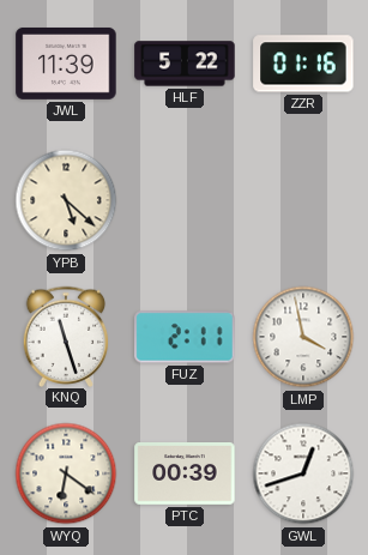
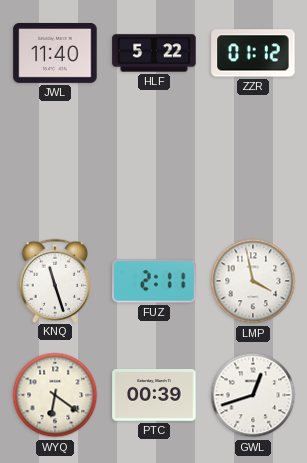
JWL: 11:39 -> 11:40
ZZR: 01:16 -> 01:12
YPB: 5:22 -> none
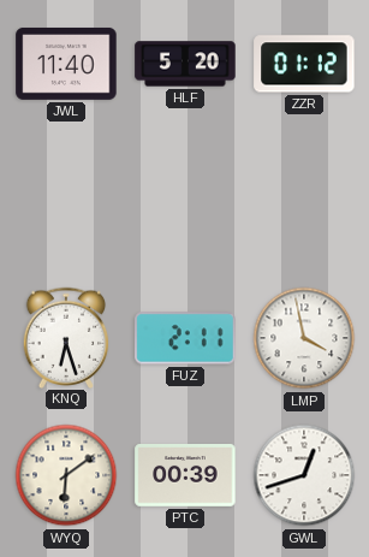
HLF: 5:22 -> 5:20
KNQ: 11:27 -> 6:27
WYQ: 6:21 -> 6:09
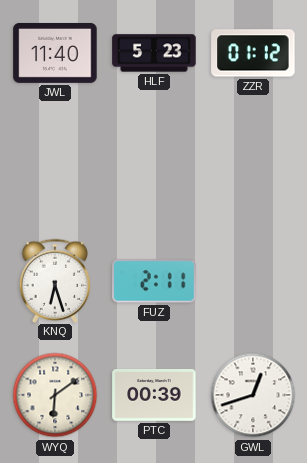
HLF: 5:20 -> 5:23
LMP: 3:58 -> none
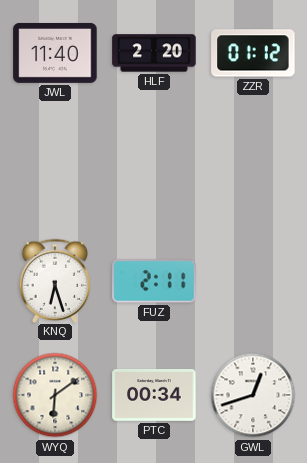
HLF: 5:23 -> 2:20
PTC: 00:39 -> 00:34
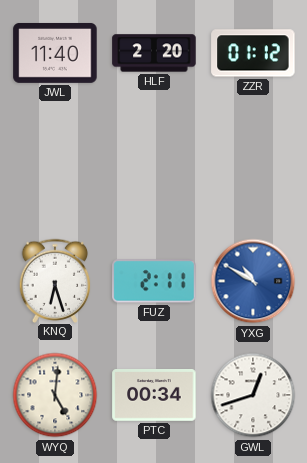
YXG: none -> 10:50
WYQ: 6:09 -> 5:01
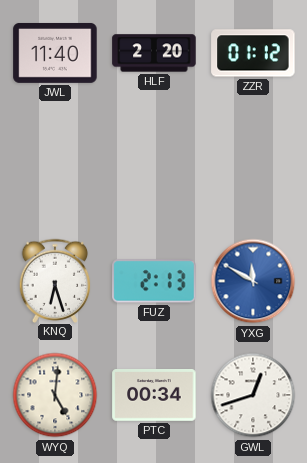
FUZ: 2:11 -> 2:13
YXG: 10:50 -> 11:50
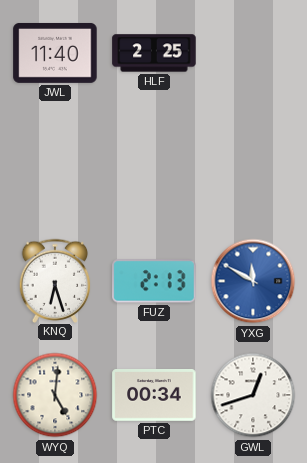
HLF: 2:20 -> 2:25
ZZR: 01:12 -> none
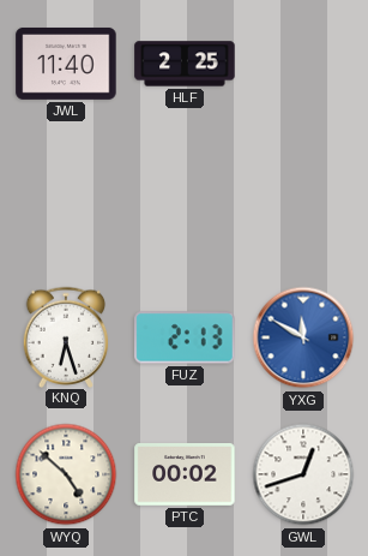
WYQ: 5:01 -> 4:52
PTC: 00:34 -> 00:02
